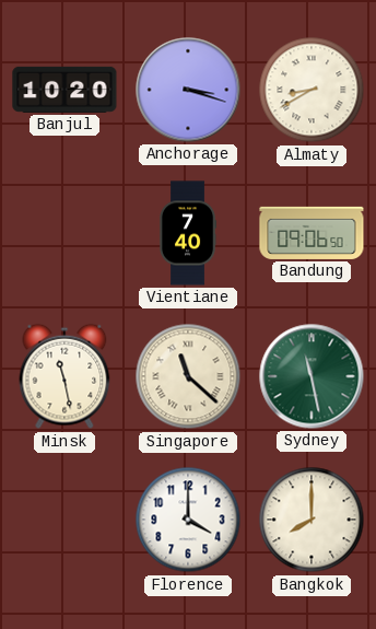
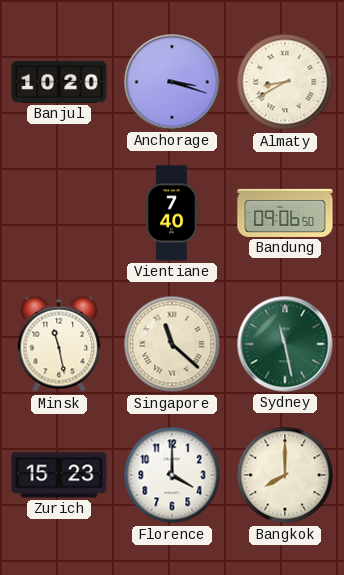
Zurich: none -> 15:23
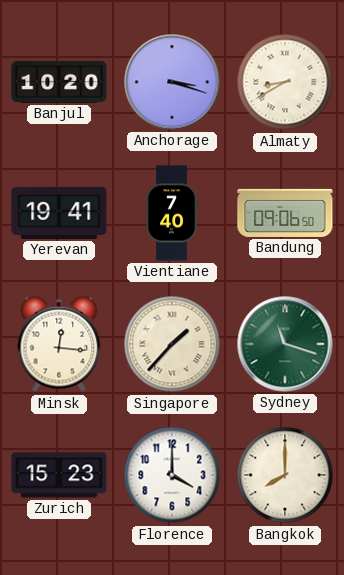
Yerevan: none -> 19:41
Minsk: 11:28 -> 12:16
Singapore: 11:22 -> 1:37
Sydney: 11:28 -> 11:18
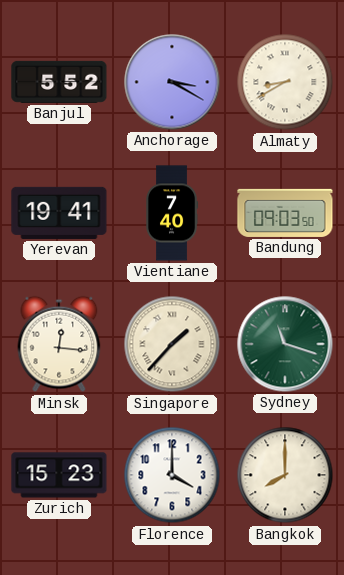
Banjul: 10:20 -> 5:52
Anchorage: 3:18 -> 3:20
Bandung: 09:06 -> 09:03
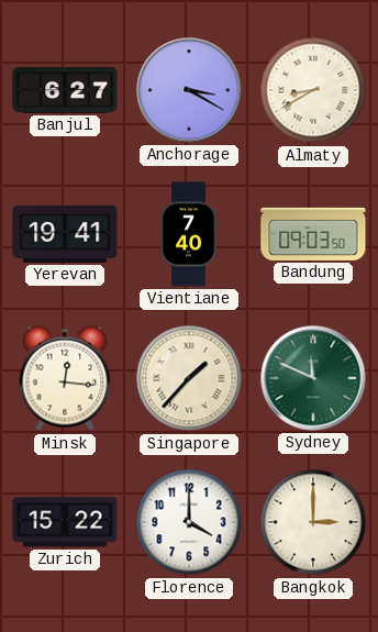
Banjul: 5:52 -> 6:27
Sydney: 11:18 -> 11:49
Zurich: 15:23 -> 15:22
Bangkok: 8:00 -> 3:00
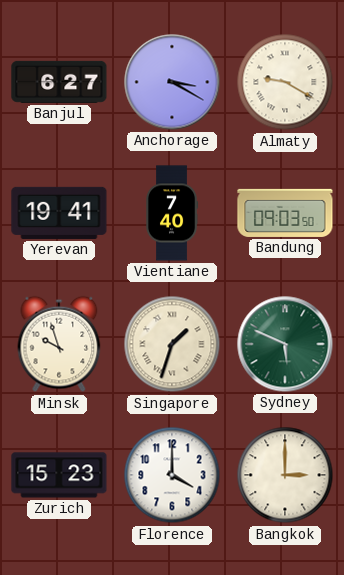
Almaty: 8:40 -> 9:20
Minsk: 12:16 -> 9:57
Singapore: 1:37 -> 1:33
Sydney: 11:49 -> 5:49
Zurich: 15:22 -> 15:23
